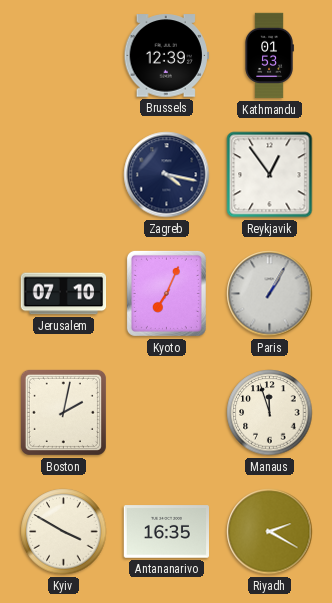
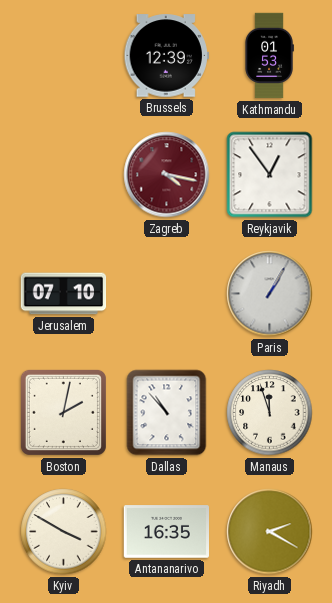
Zagreb dial: navy -> burgundy
Kyoto: 7:04 -> none
Dallas: none -> 10:53
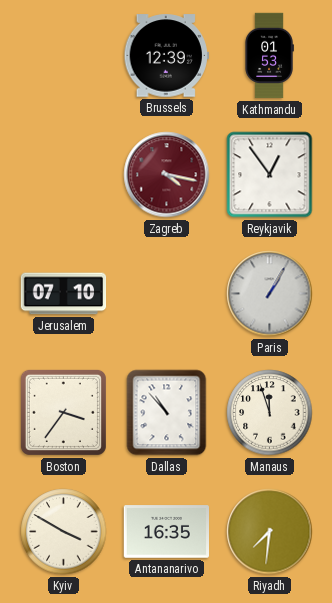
Boston: 2:02 -> 3:36
Riyadh: 2:20 -> 7:31
